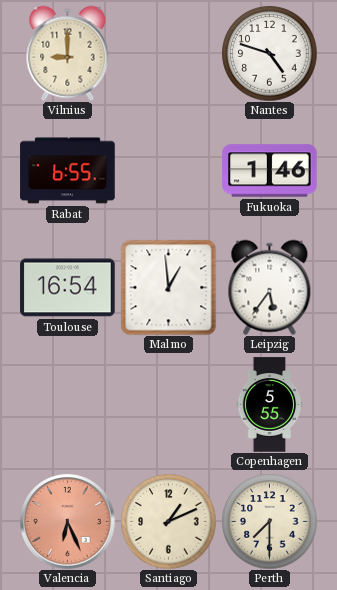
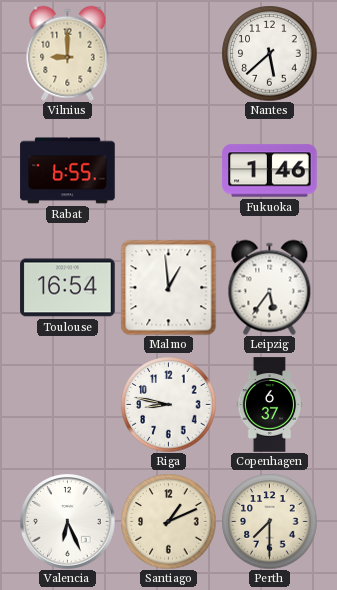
Nantes: 4:48 -> 5:38
Riga: none -> 8:47
Copenhagen: 5:55 -> 6:37
Valencia dial: salmon -> white
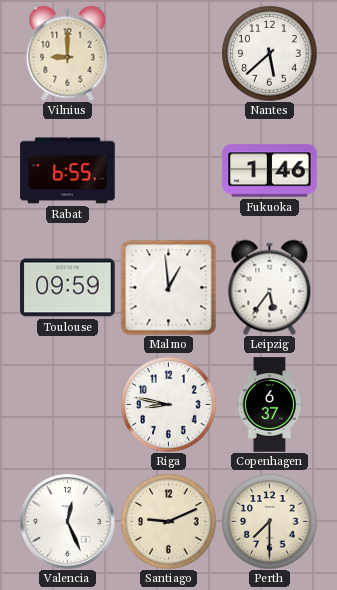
Toulouse: 16:54 -> 09:59
Valencia: 6:26 -> 12:26
Santiago: 1:11 -> 9:11
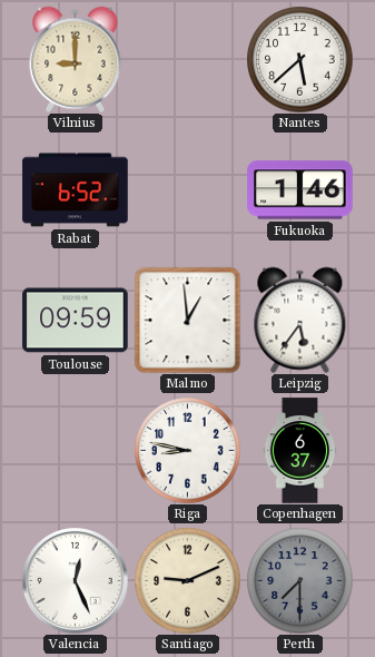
Rabat: 6:55 -> 6:52
Perth dial: cream -> grey
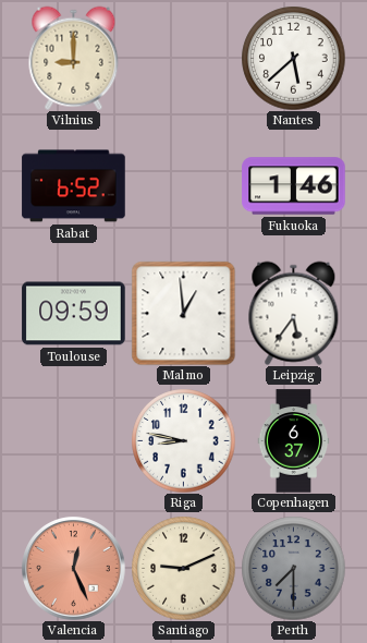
Valencia dial: white -> salmon
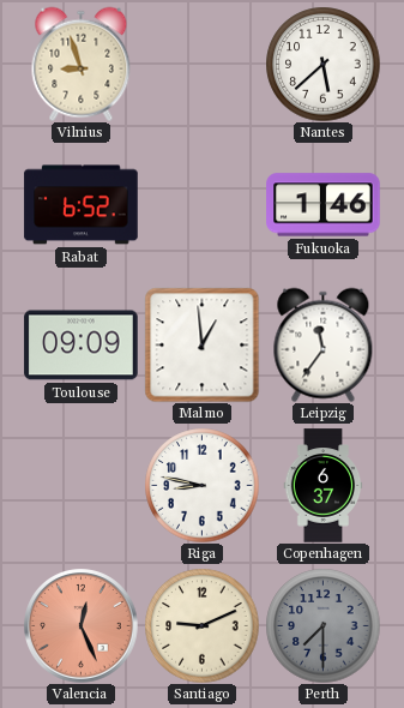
Vilnius: 9:00 -> 8:57
Toulouse: 09:59 -> 09:09
Leipzig: 5:36 -> 11:36
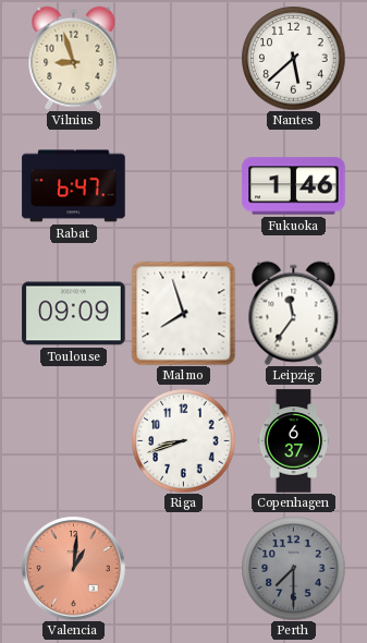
Rabat: 6:52 -> 6:47
Malmo: 12:59 -> 7:57
Riga: 8:47 -> 8:42
Valencia: 12:26 -> 1:01
Santiago: 9:11 -> none
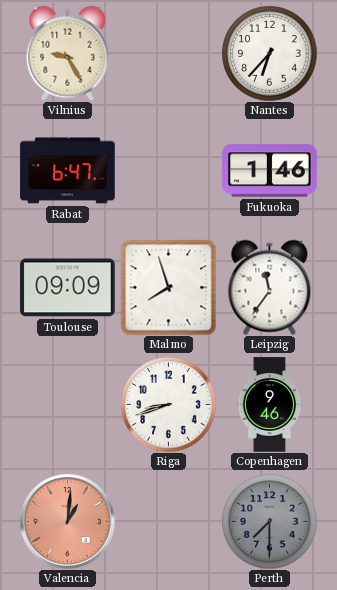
Vilnius: 8:57 -> 9:25
Nantes: 5:38 -> 6:37
Copenhagen: 6:37 -> 9:46
